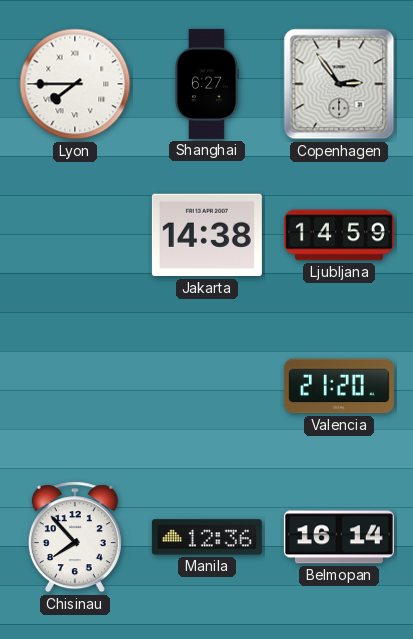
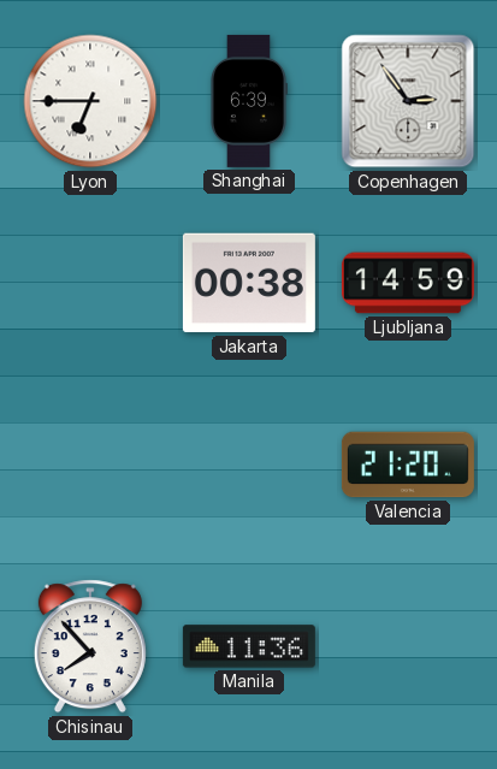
Lyon: 7:45 -> 6:45
Shanghai: 6:27 -> 6:39
Jakarta: 14:38 -> 00:38
Manila: 12:36 -> 11:36
Belmopan: 16:14 -> none
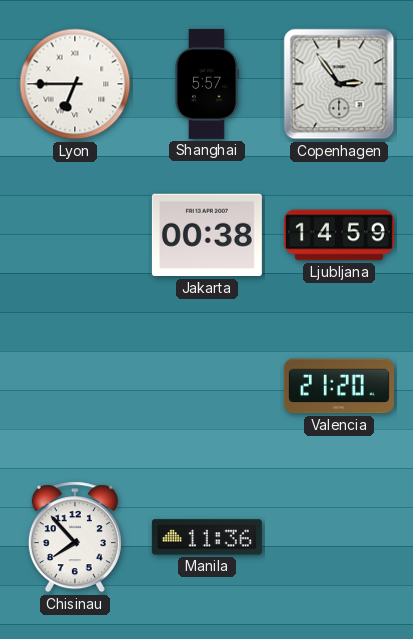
Shanghai: 6:39 -> 5:57
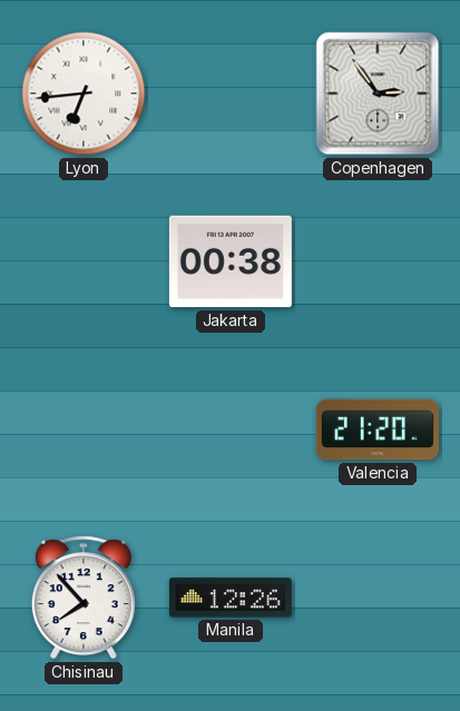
Lyon: 6:45 -> 6:44
Shanghai: 5:57 -> none
Ljubljana: 14:59 -> none
Manila: 11:36 -> 12:26
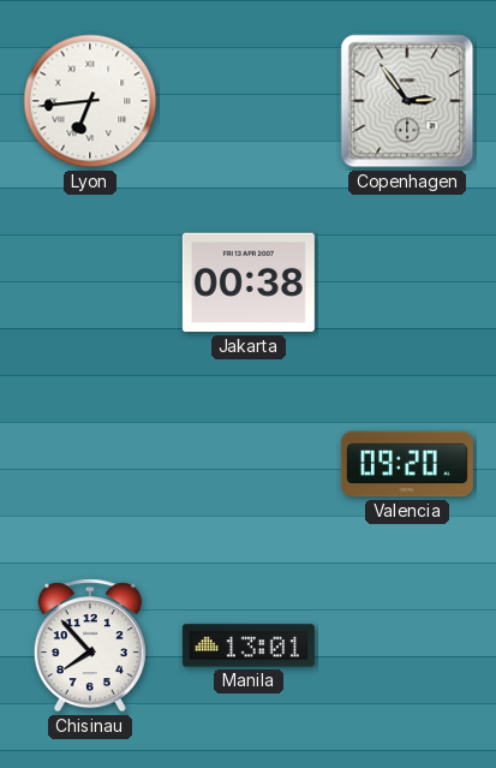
Valencia: 21:20 -> 09:20
Manila: 12:26 -> 13:01
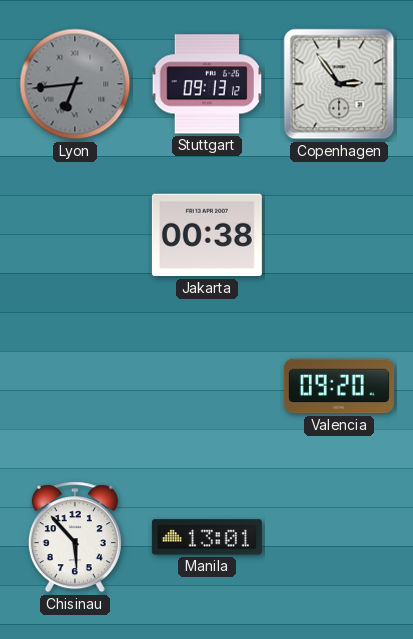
Lyon dial: white -> grey
Stuttgart: none -> 09:13
Chisinau: 7:53 -> 5:53
